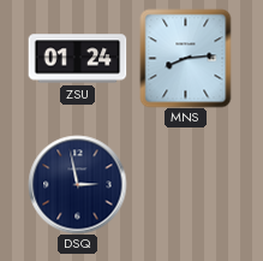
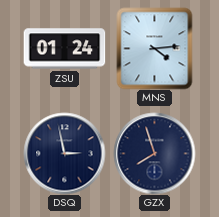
MNS: 8:14 -> 4:14
GZX: none -> 7:57
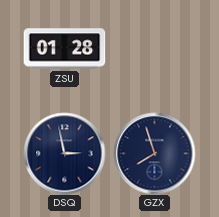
ZSU: 01:24 -> 01:28
MNS: 4:14 -> none
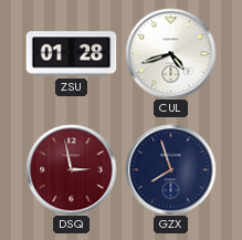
CUL: none -> 4:42
DSQ dial: navy -> burgundy
